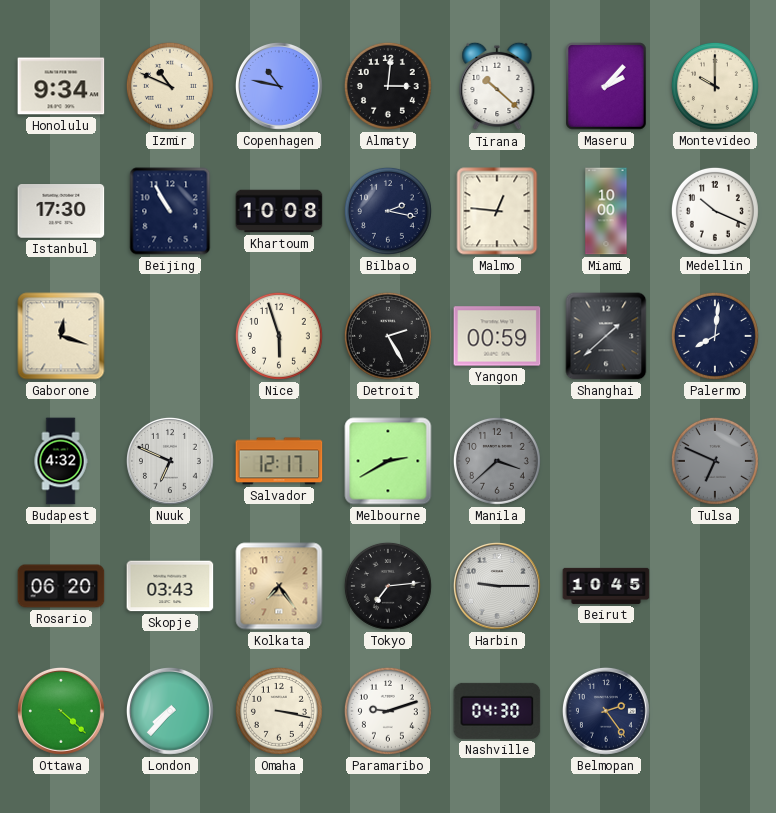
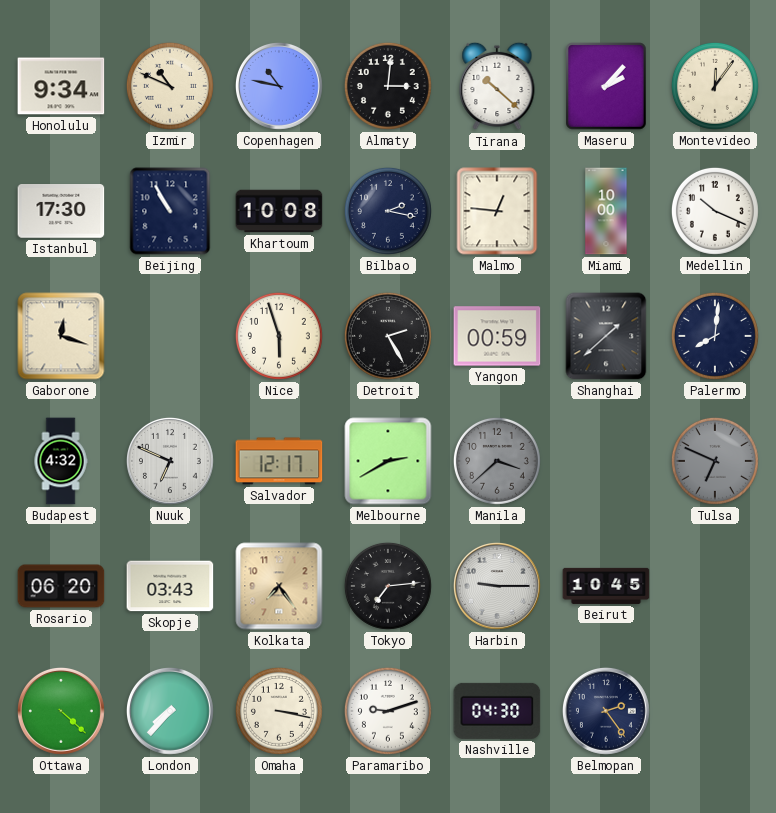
Montevideo: 10:00 -> 12:06
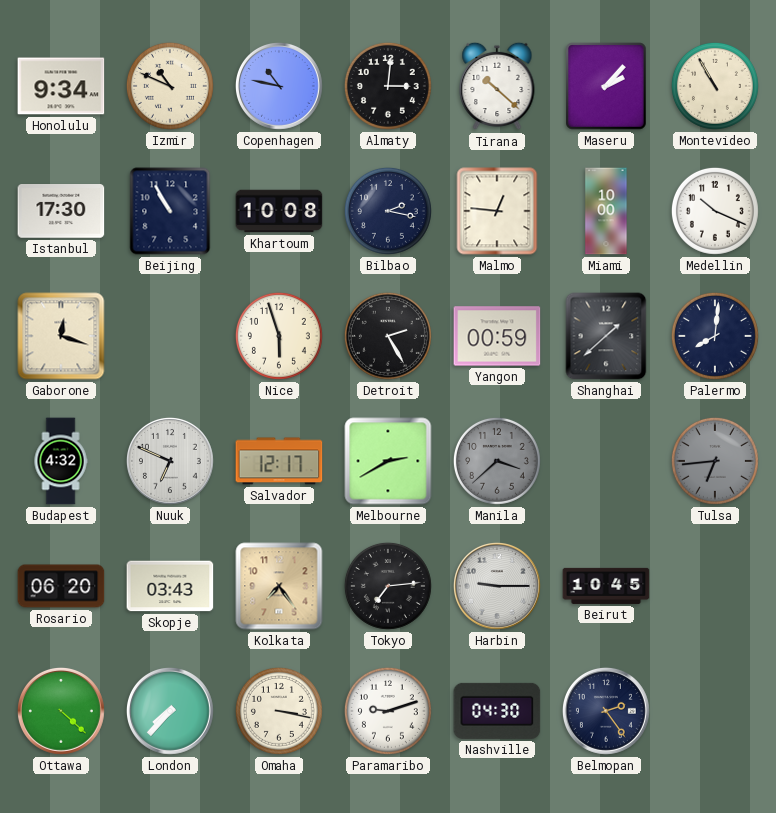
Montevideo: 12:06 -> 10:55
Tulsa: 6:49 -> 6:44
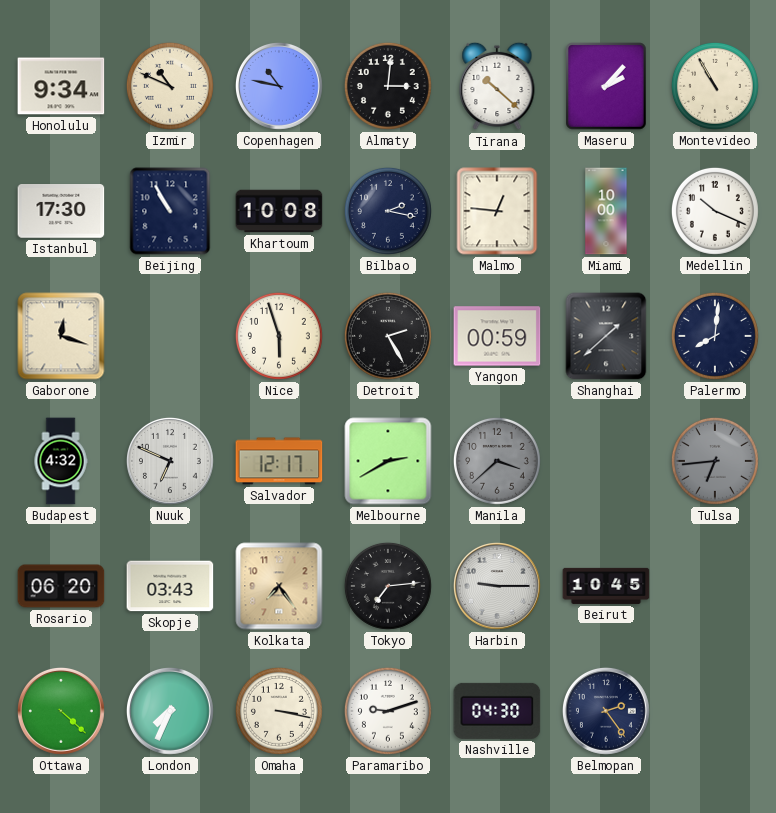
London: 7:37 -> 7:34
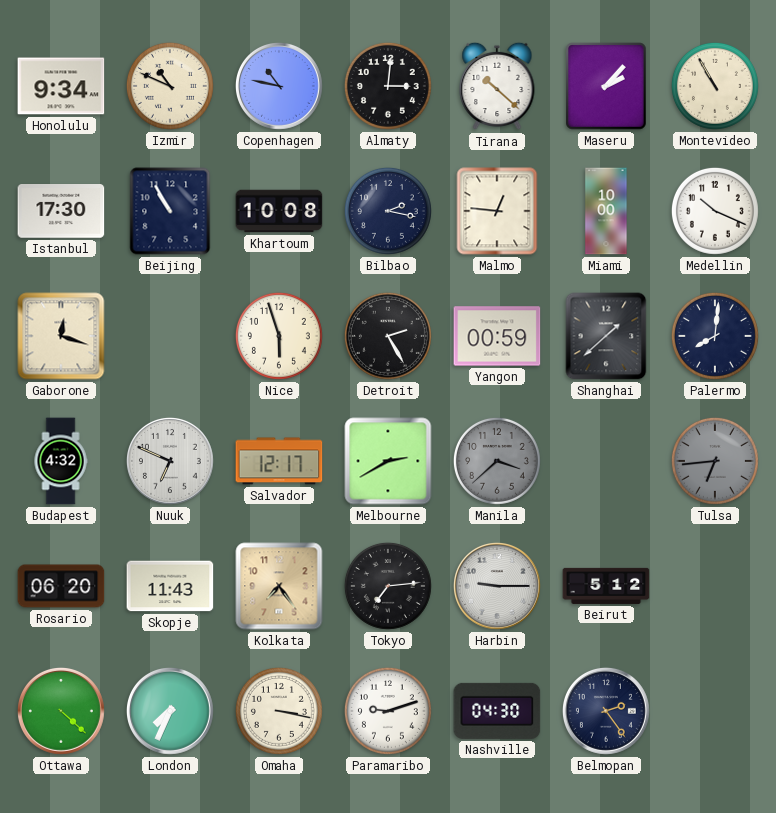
Skopje: 03:43 -> 11:43
Beirut: 10:45 -> 5:12
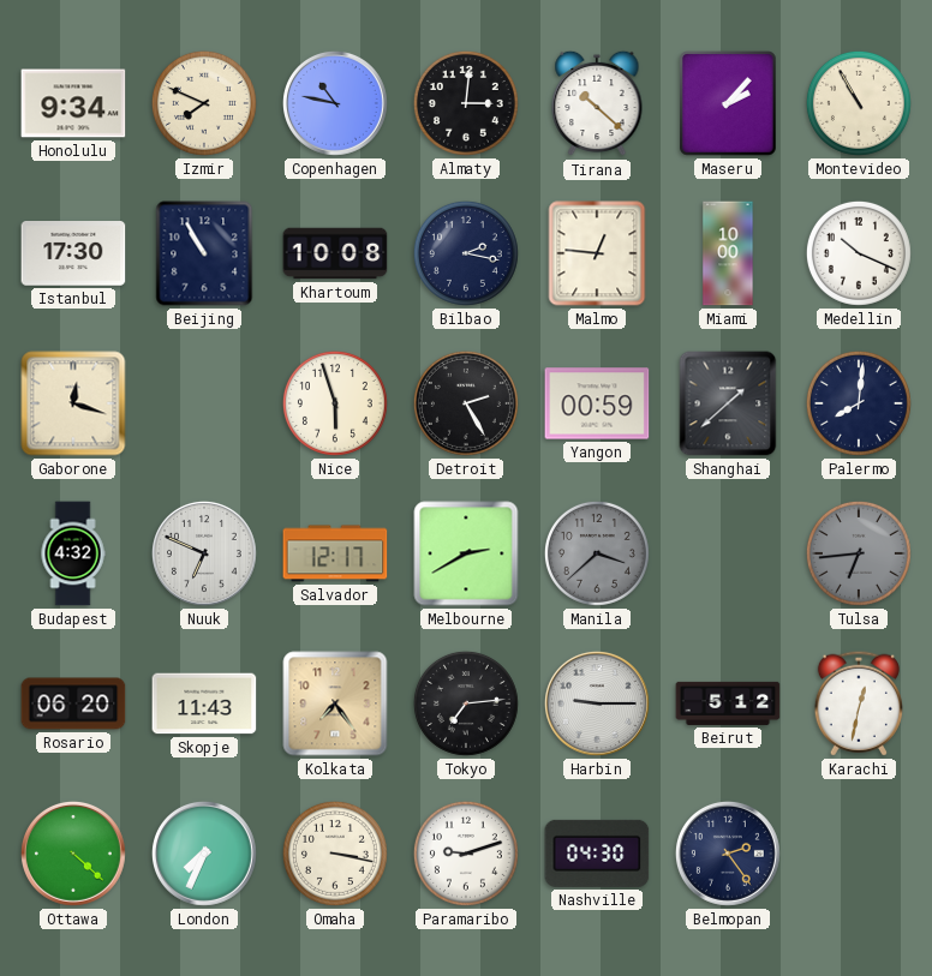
Izmir: 10:49 -> 7:49
Karachi: none -> 12:32
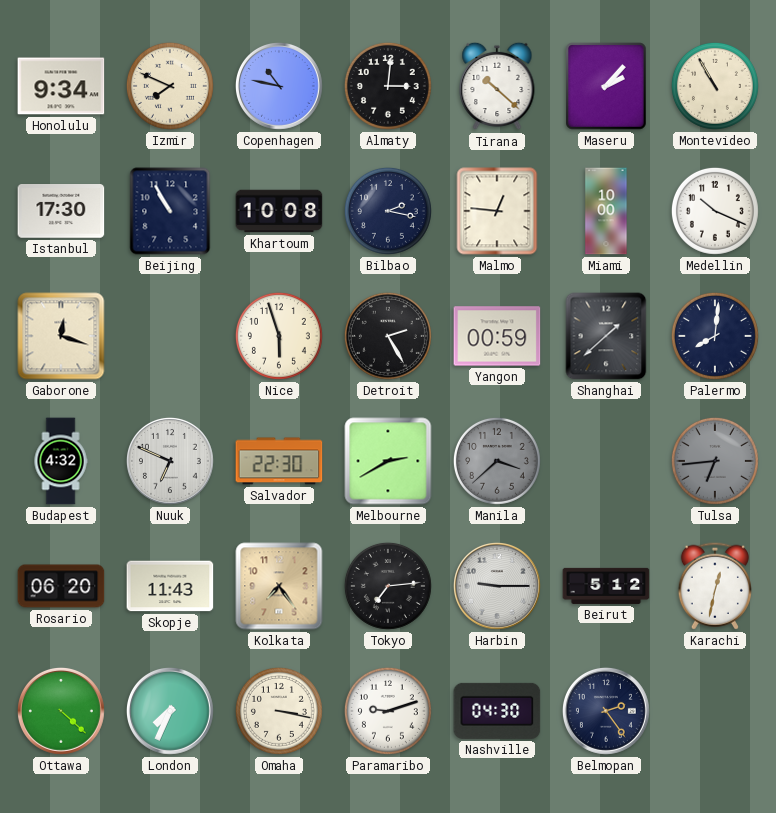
Salvador: 12:17 -> 22:30
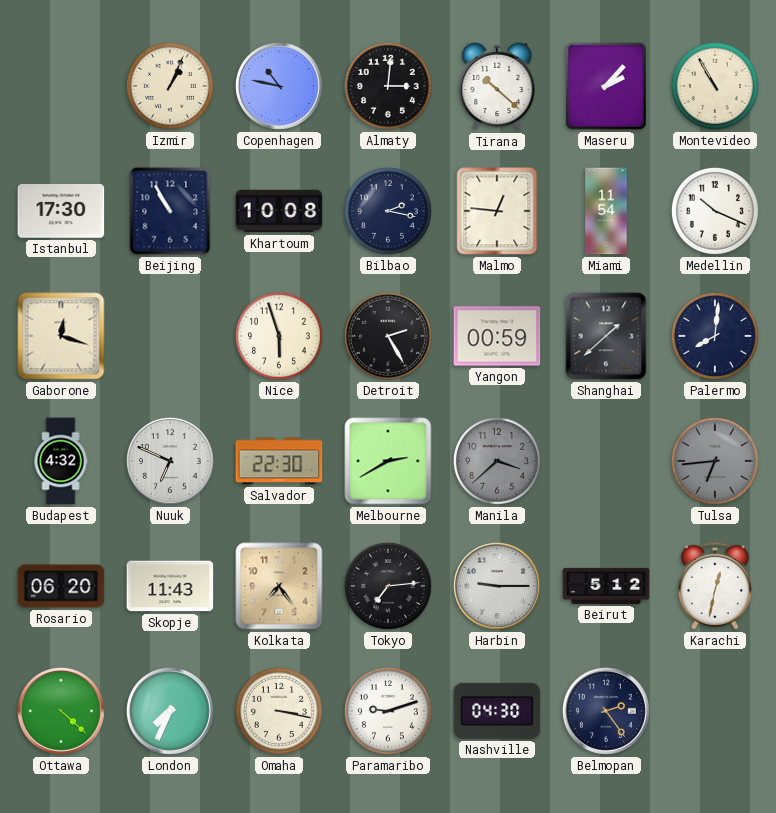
Honolulu: 9:34 -> none
Izmir: 7:49 -> 1:04
Miami: 10:00 -> 11:54
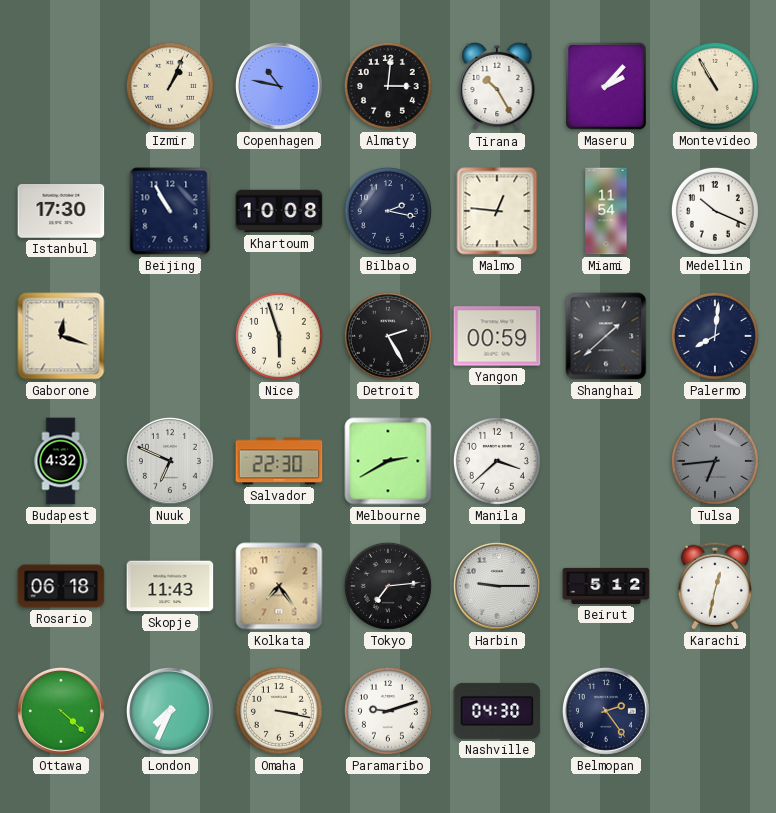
Tirana: 10:22 -> 10:25
Manila dial: grey -> white
Rosario: 06:20 -> 06:18
